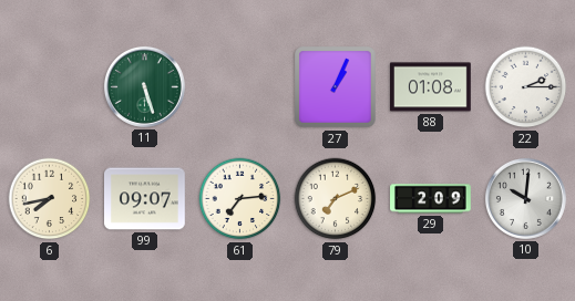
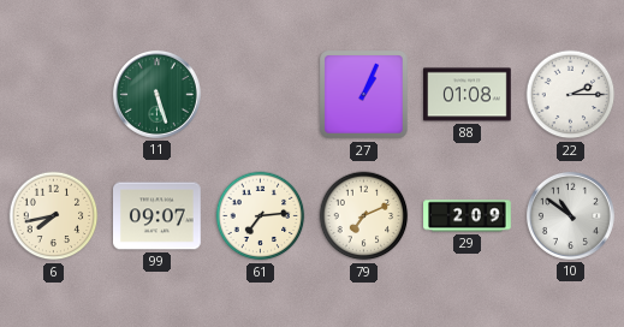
10: 10:01 -> 10:51
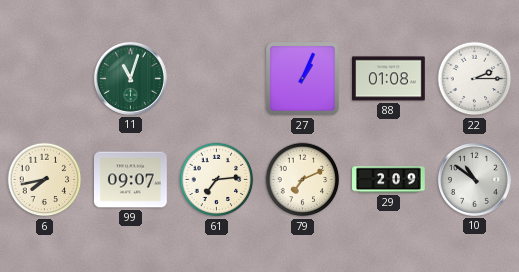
11: 5:27 -> 11:03
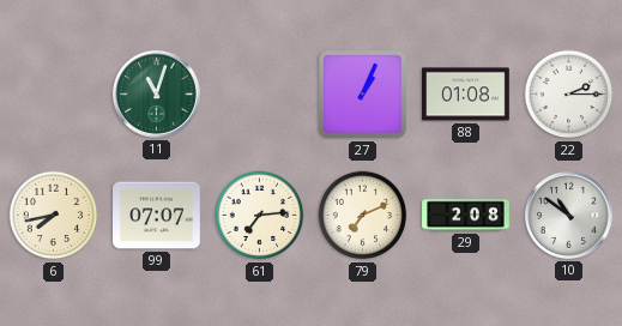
99: 09:07 -> 07:07
29: 2:09 -> 2:08
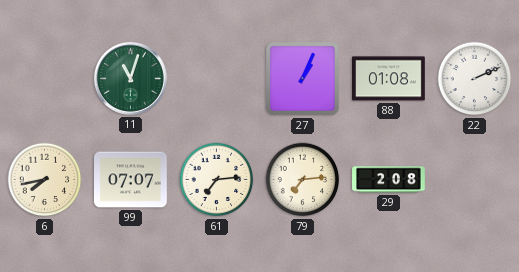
22: 2:15 -> 2:11
79: 7:11 -> 7:14
10: 10:51 -> none
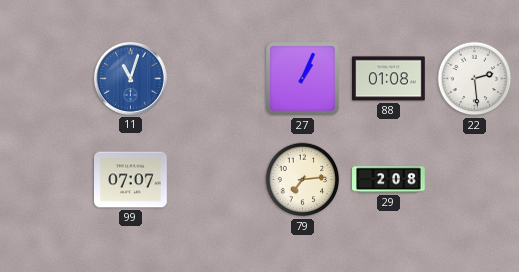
11 dial: green -> blue
22: 2:11 -> 2:29
6: 7:43 -> none
61: 7:14 -> none
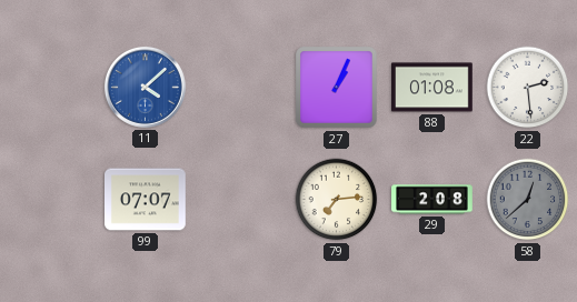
11: 11:03 -> 4:08
58: none -> 12:38
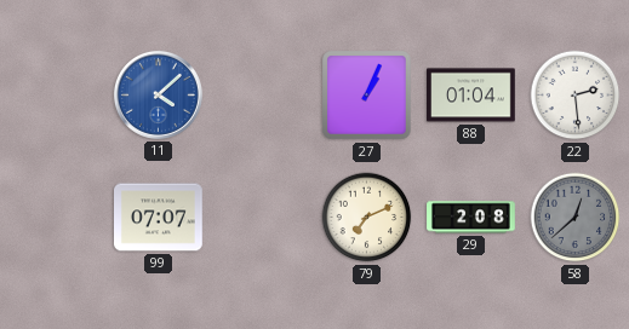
88: 01:08 -> 01:04
79: 7:14 -> 7:11
